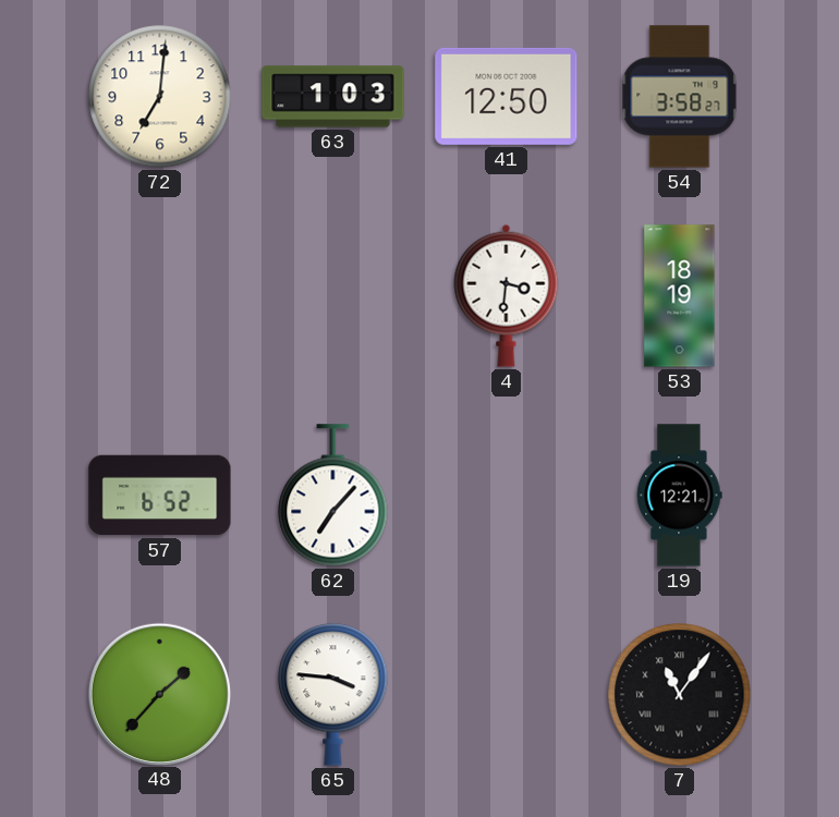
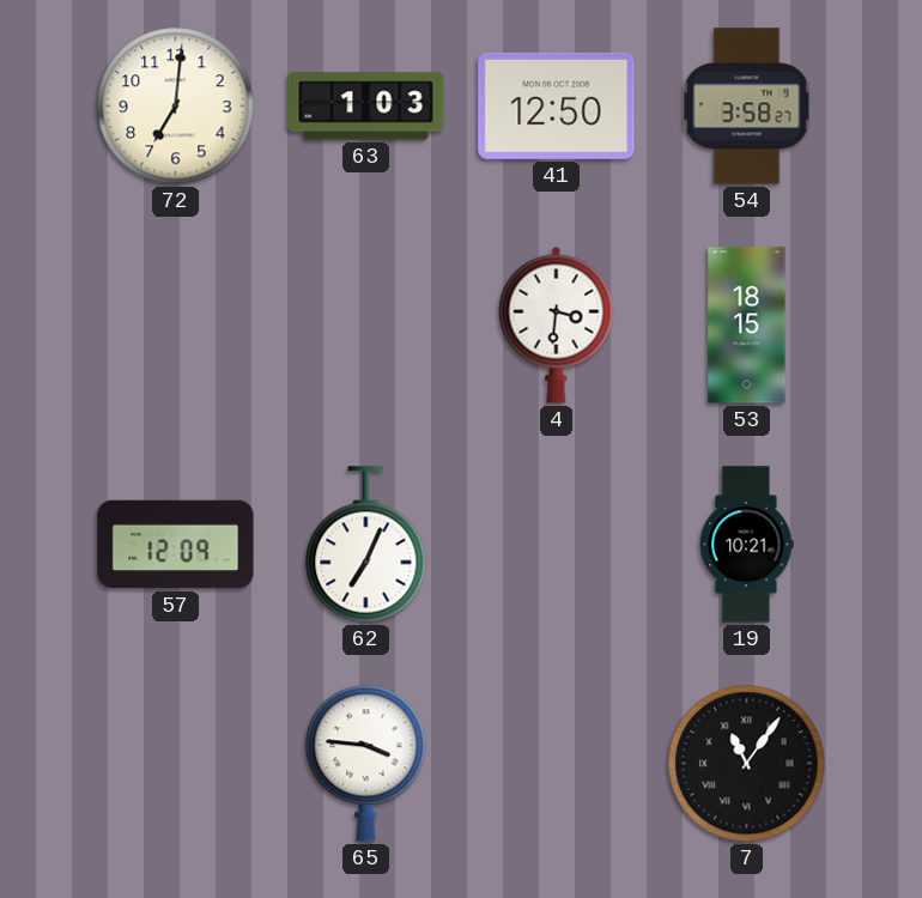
53: 18:19 -> 18:15
57: 6:52 -> 12:09
62: 7:07 -> 7:04
19: 12:21 -> 10:21
48: 1:37 -> none
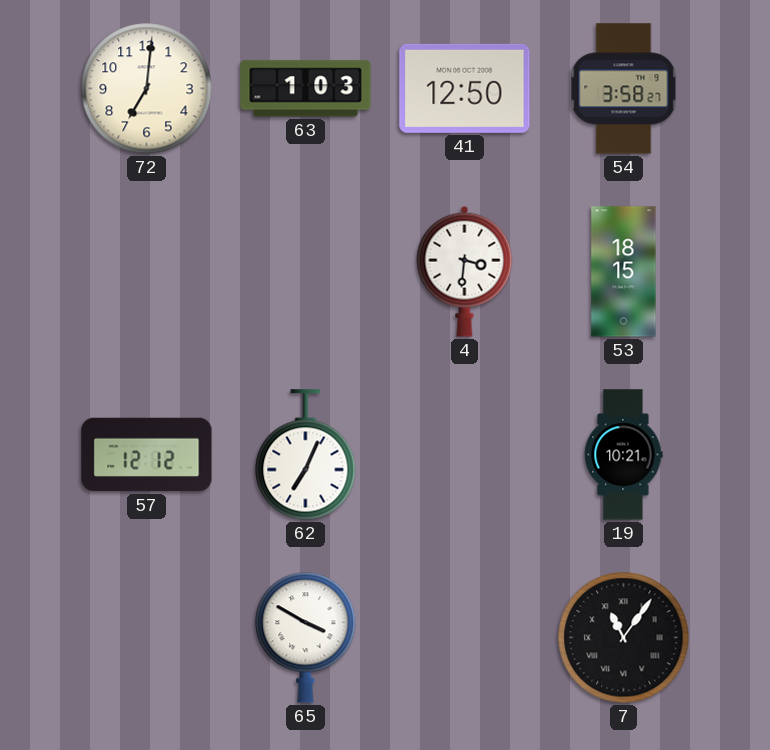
57: 12:09 -> 12:12
65: 3:46 -> 3:50
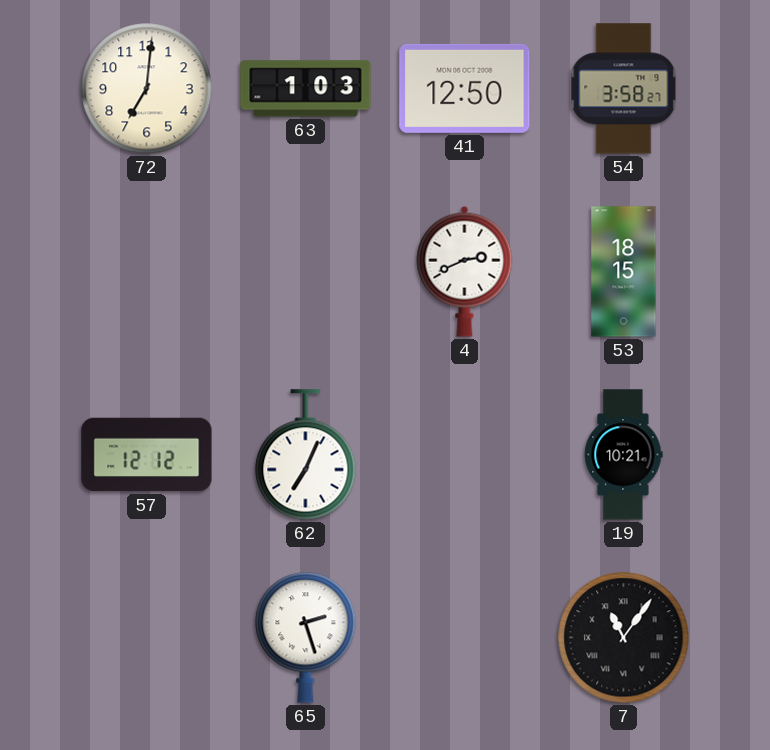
4: 3:31 -> 2:41
65: 3:50 -> 2:27
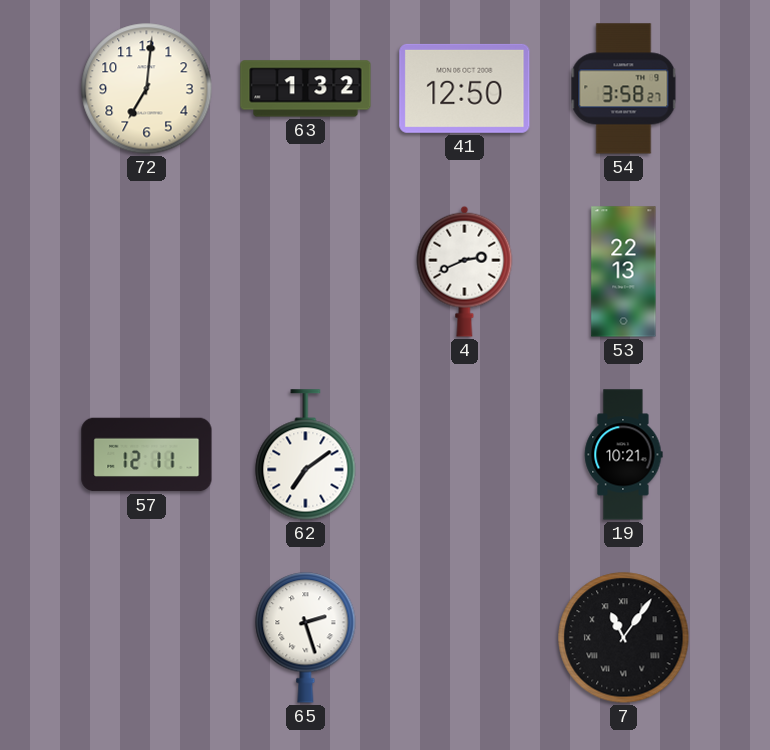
63: 1:03 -> 1:32
53: 18:15 -> 22:13
57: 12:12 -> 12:11
62: 7:04 -> 7:09
